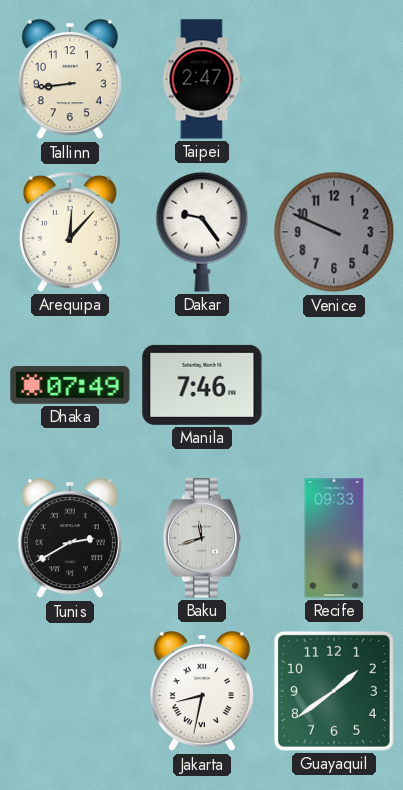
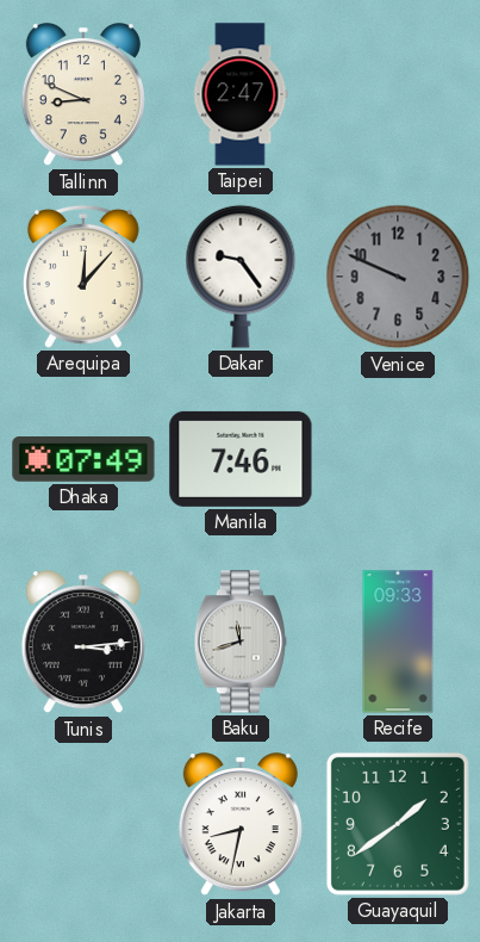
Tallinn: 8:44 -> 8:49
Tunis: 2:40 -> 3:14
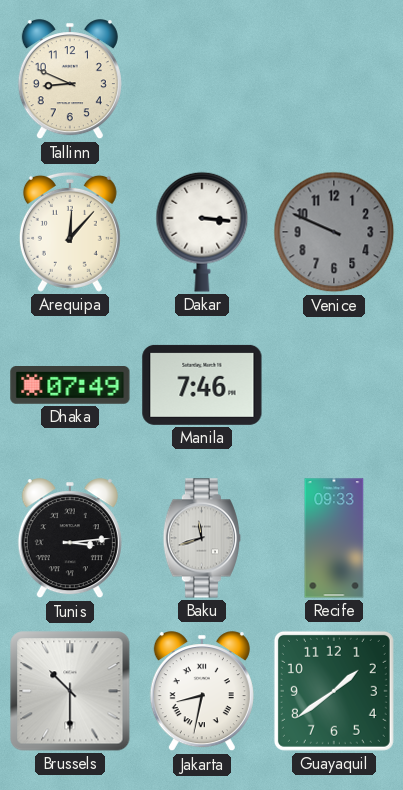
Taipei: 2:47 -> none
Dakar: 9:24 -> 3:16
Brussels: none -> 10:30
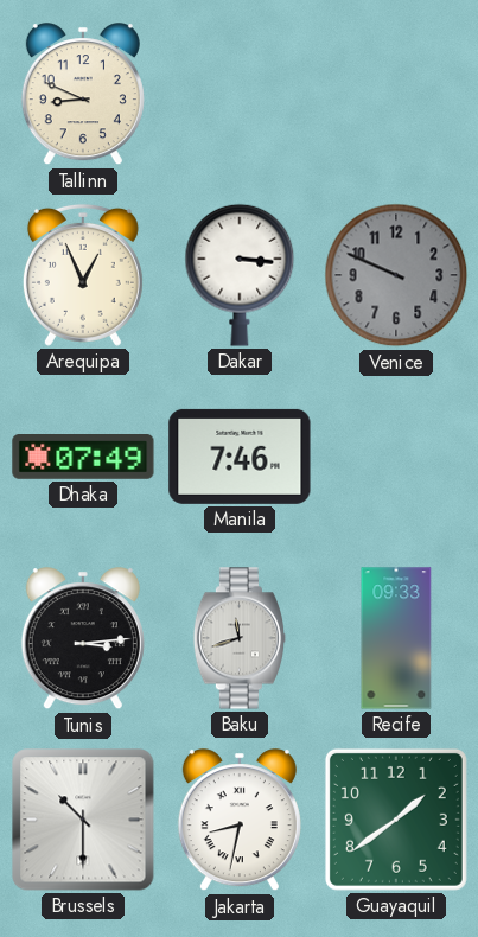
Arequipa: 12:07 -> 12:56
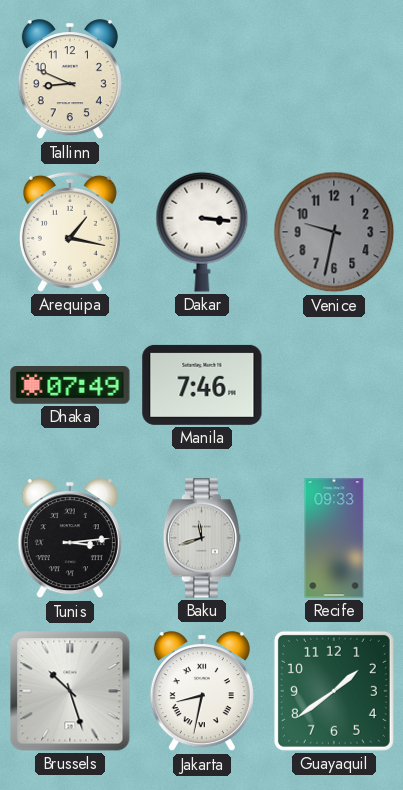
Arequipa: 12:56 -> 1:17
Venice: 9:49 -> 9:32
Brussels: 10:30 -> 10:27
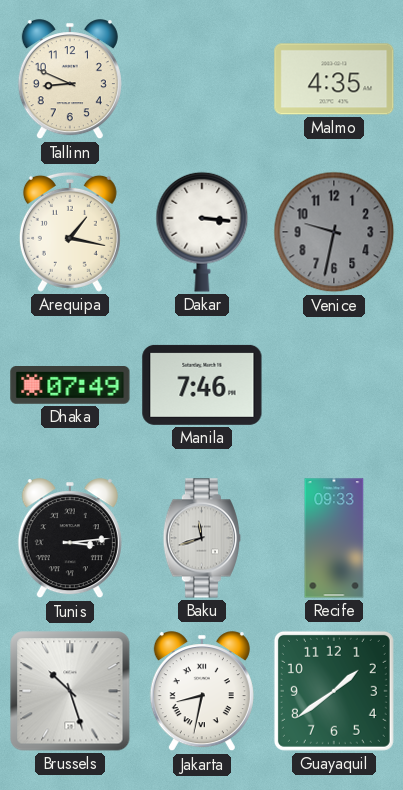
Malmo: none -> 4:35
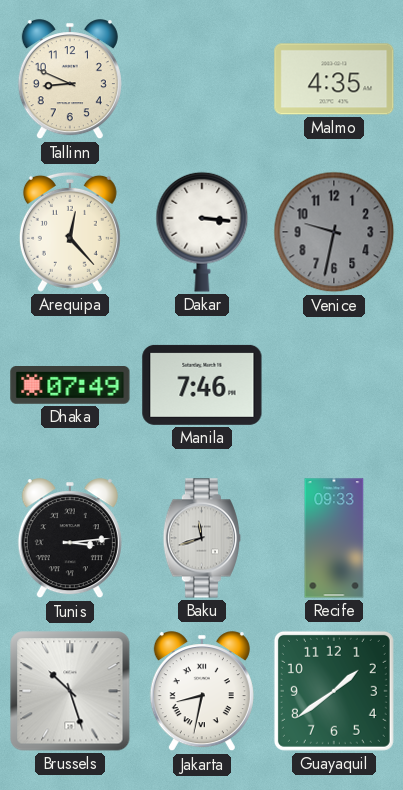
Arequipa: 1:17 -> 12:23
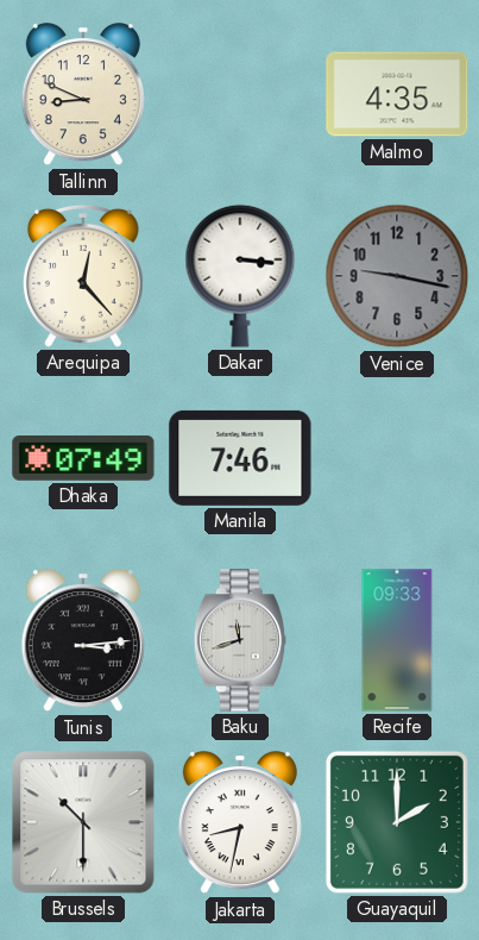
Venice: 9:32 -> 9:17
Brussels: 10:27 -> 10:30
Guayaquil: 1:39 -> 2:00
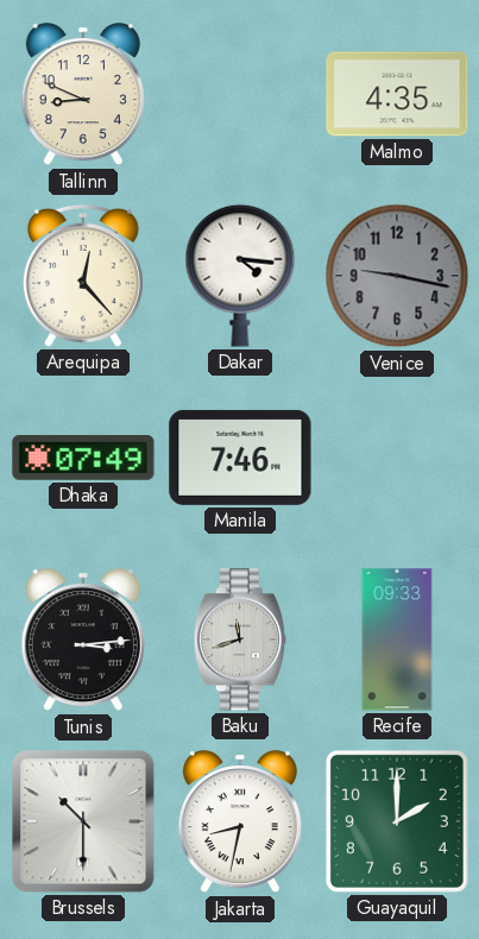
Dakar: 3:16 -> 4:16
